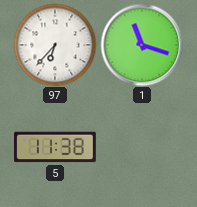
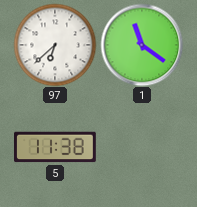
97: 6:37 -> 6:38
1: 11:18 -> 11:21
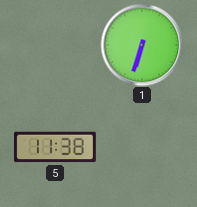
97: 6:38 -> none
1: 11:21 -> 6:33
